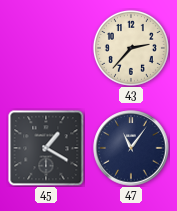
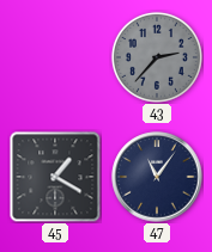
43 dial: cream -> grey
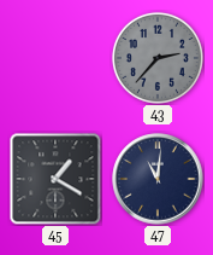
47: 11:06 -> 11:01
